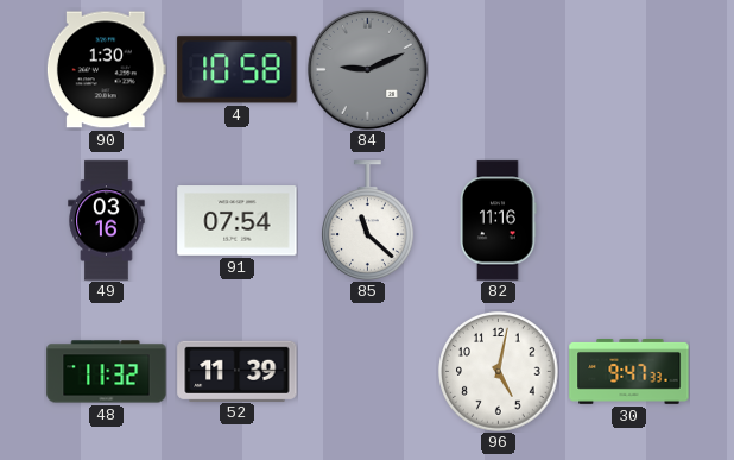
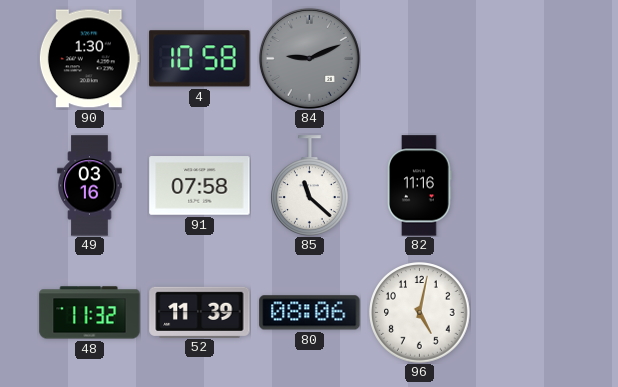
91: 07:54 -> 07:58
80: none -> 08:06
30: 9:47 -> none
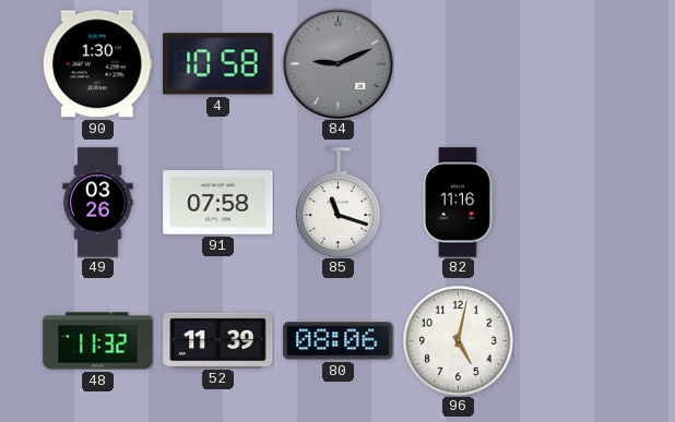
49: 03:16 -> 03:26
85: 11:22 -> 11:18
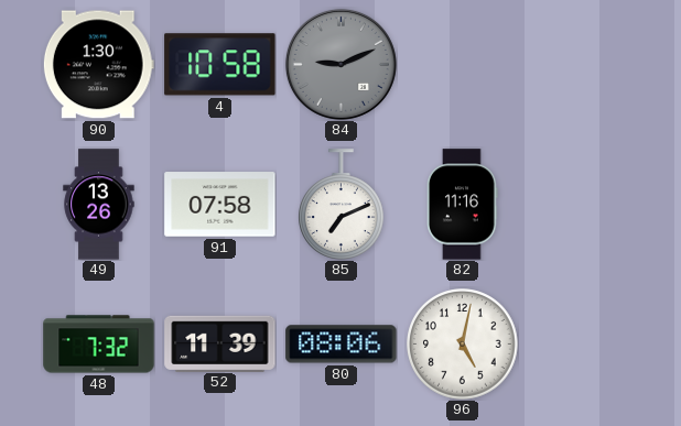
49: 03:26 -> 13:26
85: 11:18 -> 7:11
48: 11:32 -> 7:32
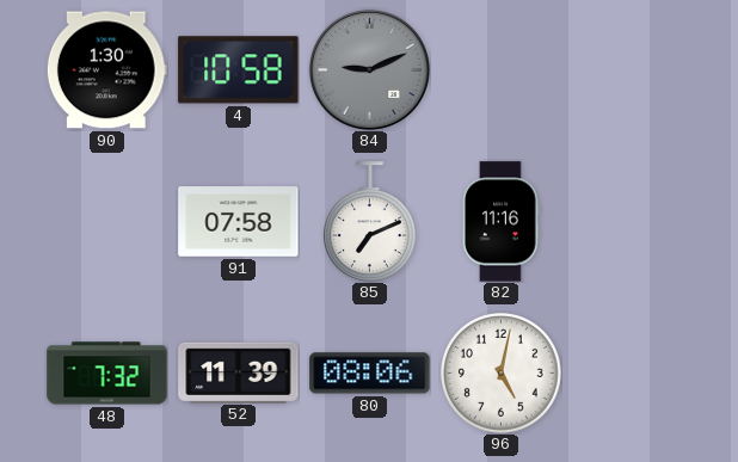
49: 13:26 -> none
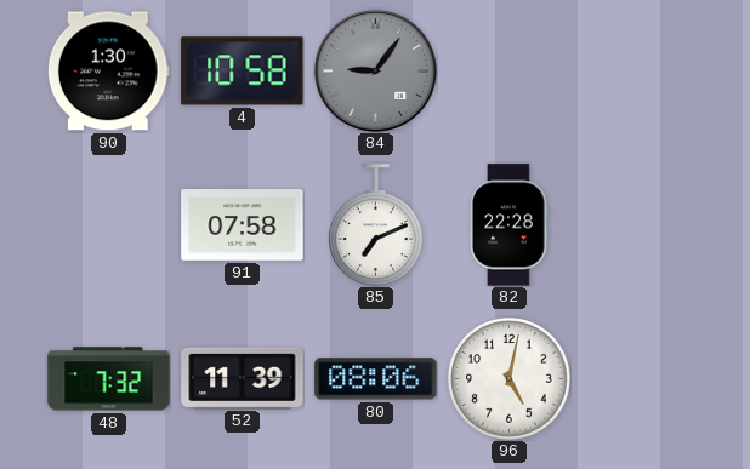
84: 9:11 -> 9:06
82: 11:16 -> 22:28
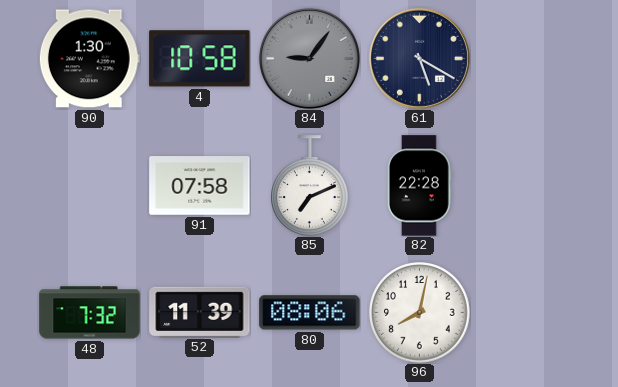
61: none -> 5:20
96: 5:02 -> 8:02
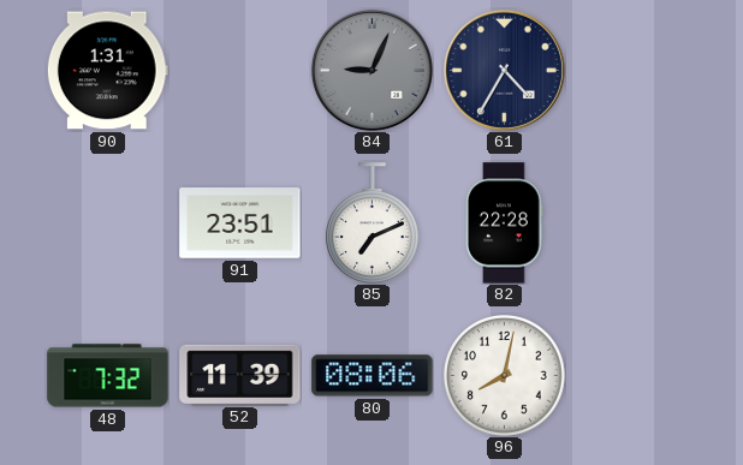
90: 1:30 -> 1:31
4: 10:58 -> none
84: 9:06 -> 9:04
61: 5:20 -> 4:35
91: 07:58 -> 23:51
